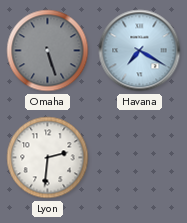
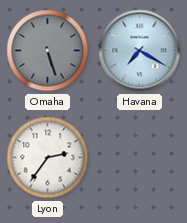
Lyon: 2:31 -> 2:36
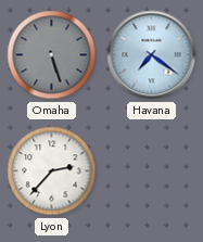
Havana: 7:20 -> 7:21
Lyon: 2:36 -> 2:37
